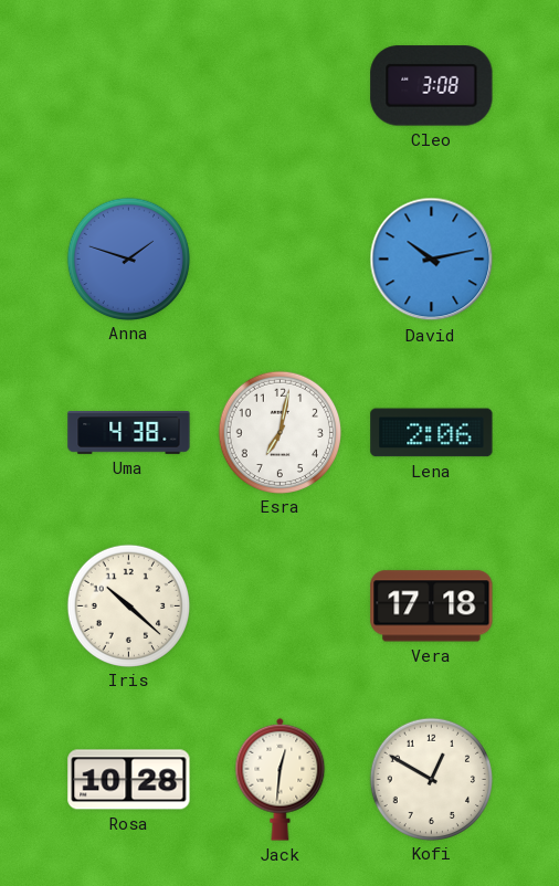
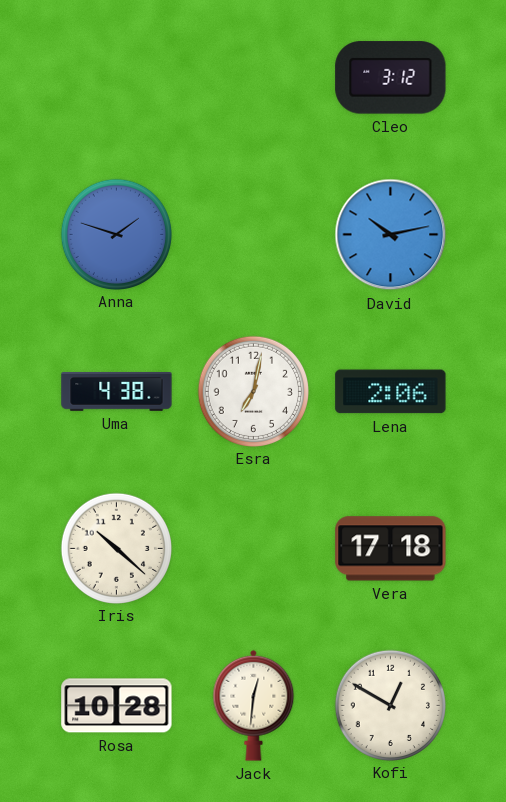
Cleo: 3:08 -> 3:12
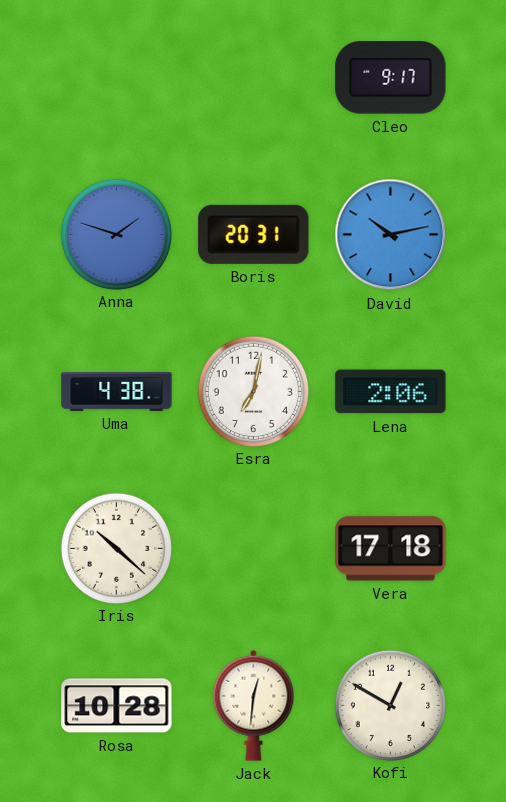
Cleo: 3:12 -> 9:17
Boris: none -> 20:31
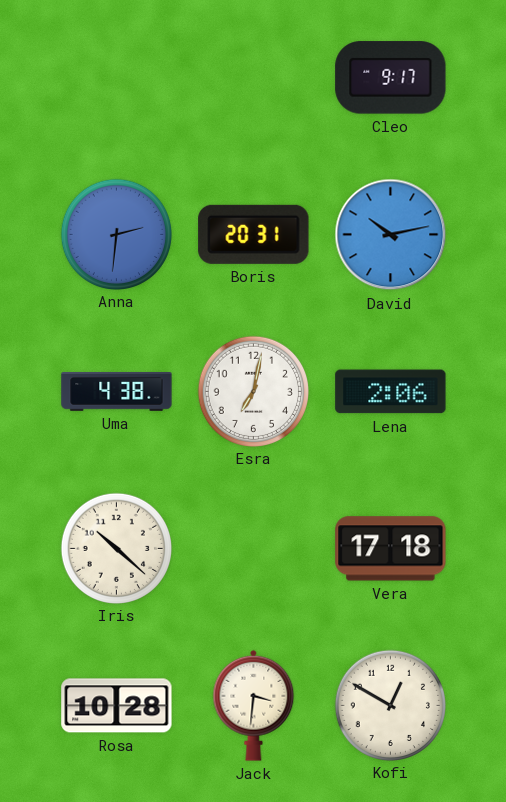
Anna: 1:48 -> 2:31
Jack: 12:31 -> 3:31
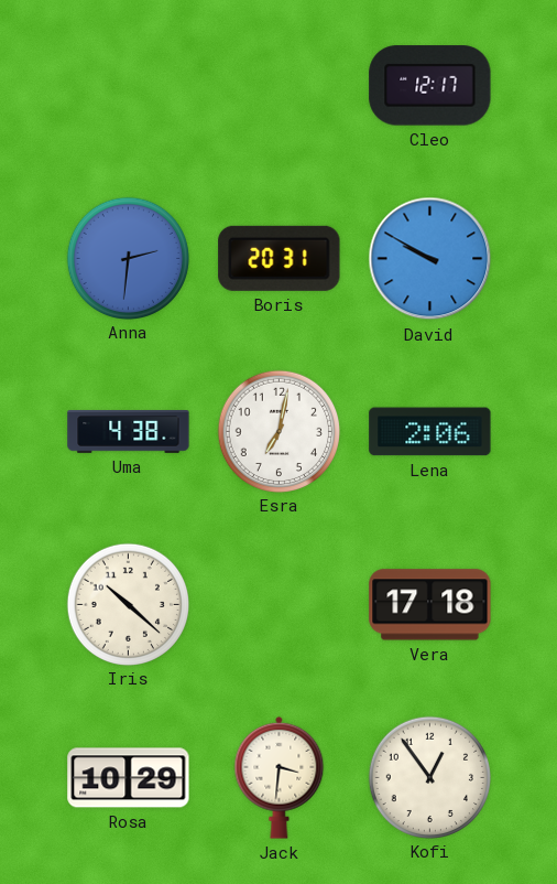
Cleo: 9:17 -> 12:17
David: 10:13 -> 9:50
Rosa: 10:28 -> 10:29
Kofi: 12:50 -> 12:54
